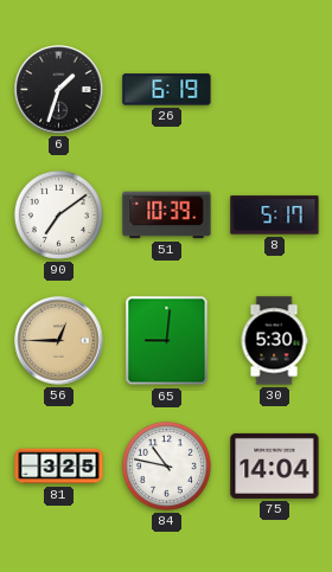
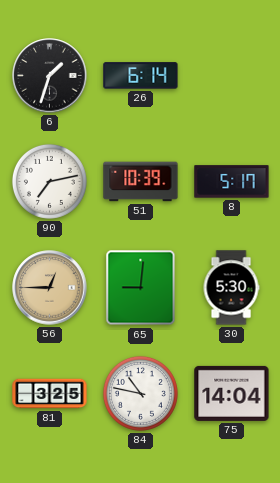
26: 6:19 -> 6:14
90: 7:09 -> 7:13
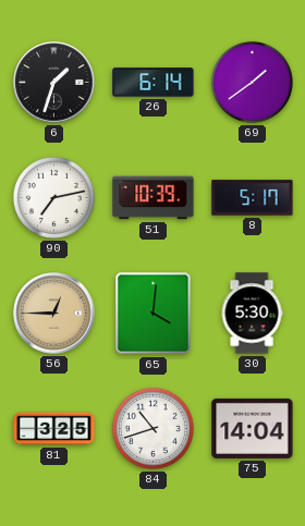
69: none -> 1:39
65: 9:01 -> 4:01
84: 10:47 -> 10:42
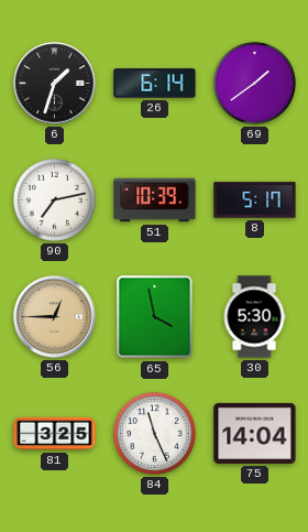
65: 4:01 -> 3:58
84: 10:42 -> 11:26
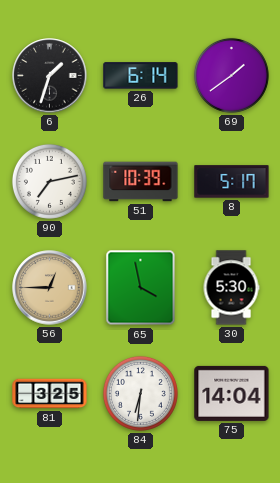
84: 11:26 -> 6:31
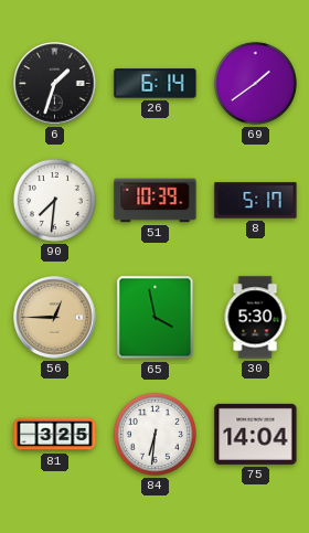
90: 7:13 -> 7:31
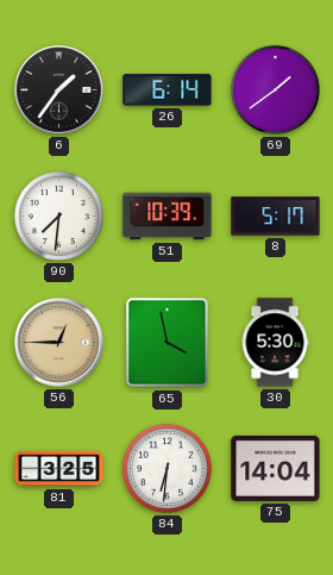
6: 1:33 -> 1:36
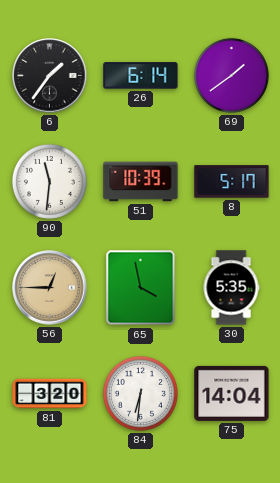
90: 7:31 -> 11:31
30: 5:30 -> 5:35
81: 3:25 -> 3:20
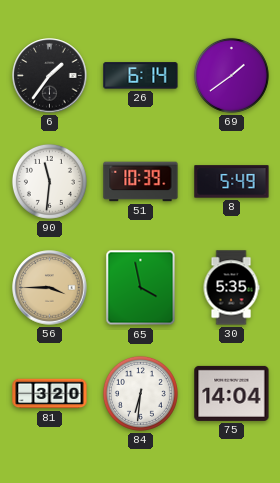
8: 5:17 -> 5:49
56: 12:45 -> 3:45
